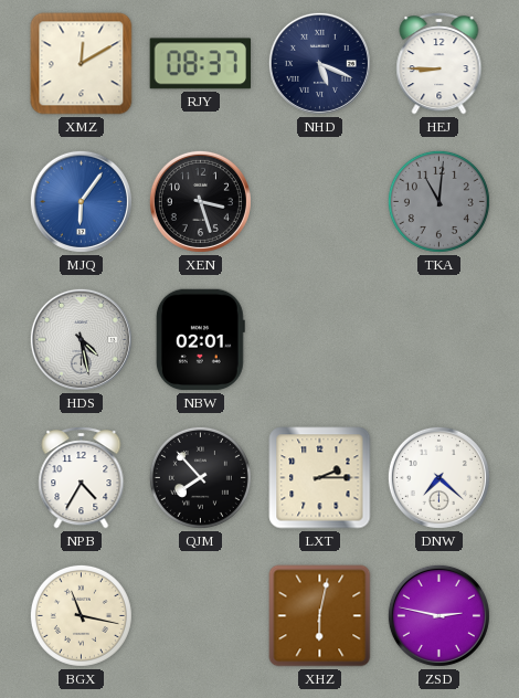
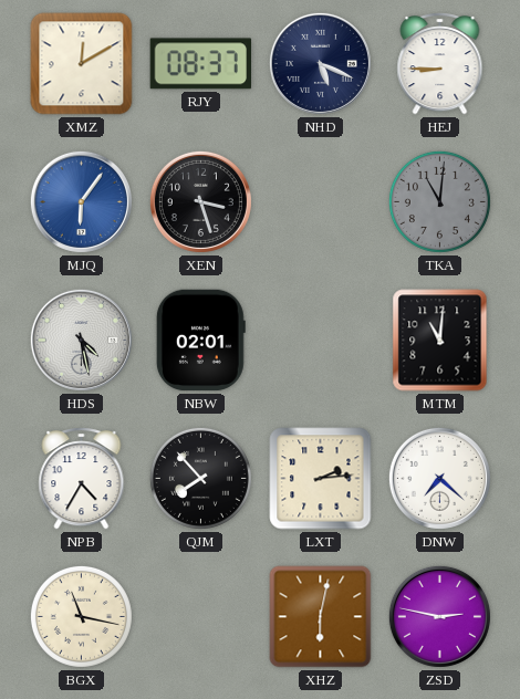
MTM: none -> 11:01
LXT: 2:15 -> 2:14
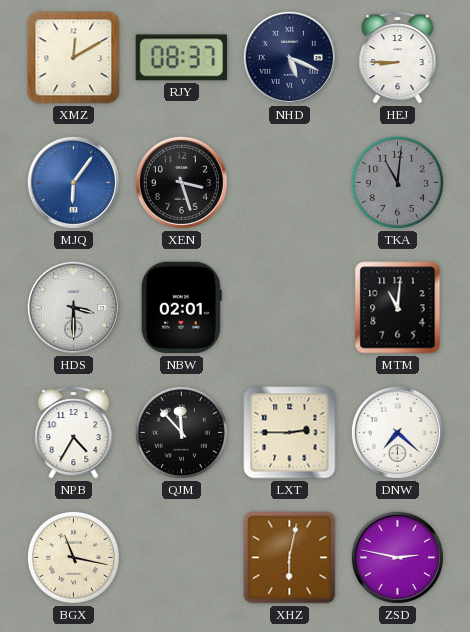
HDS: 4:28 -> 3:30
QJM: 7:53 -> 11:53
LXT: 2:14 -> 2:45
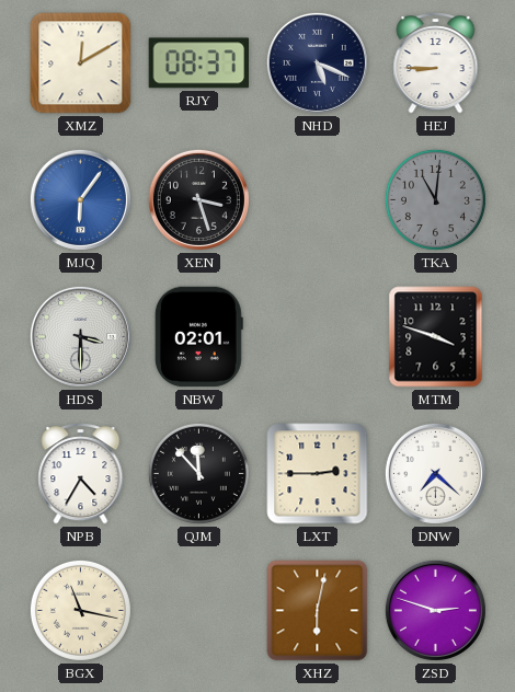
MTM: 11:01 -> 3:48
ZSD: 2:47 -> 2:48
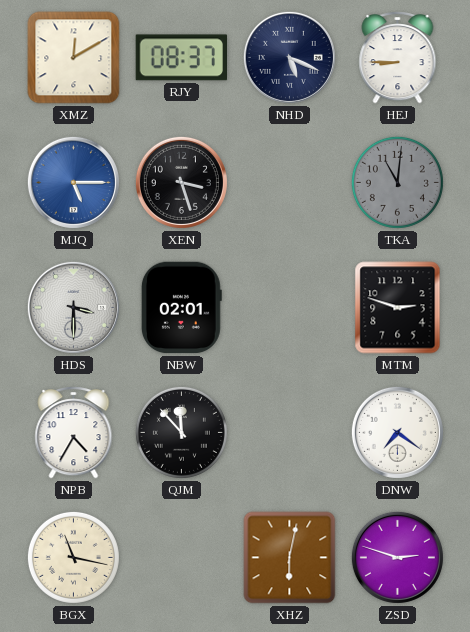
MJQ: 6:06 -> 5:15
MTM: 3:48 -> 2:48
LXT: 2:45 -> none
DNW: 7:22 -> 7:21
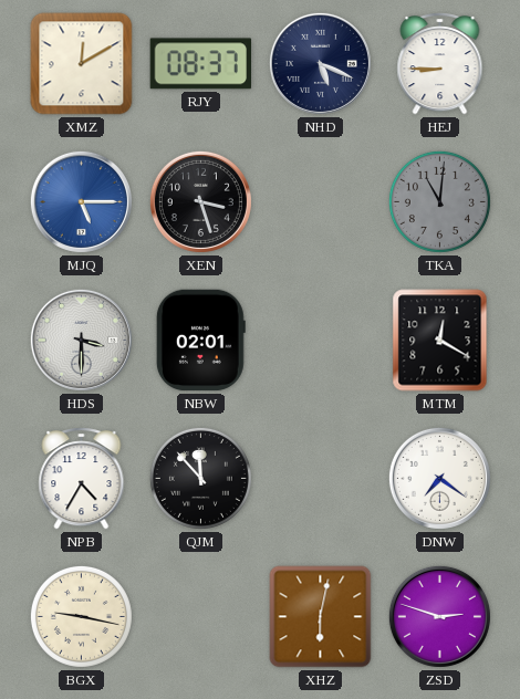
MTM: 2:48 -> 12:20
BGX: 11:17 -> 9:17
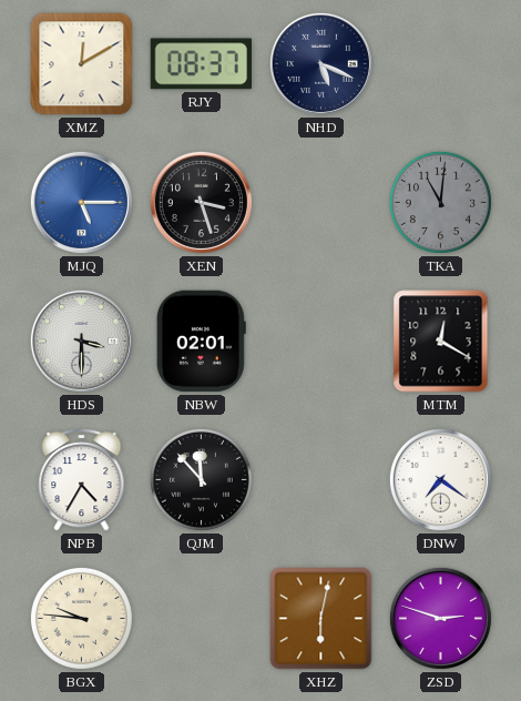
HEJ: 8:45 -> none
BGX: 9:17 -> 9:46
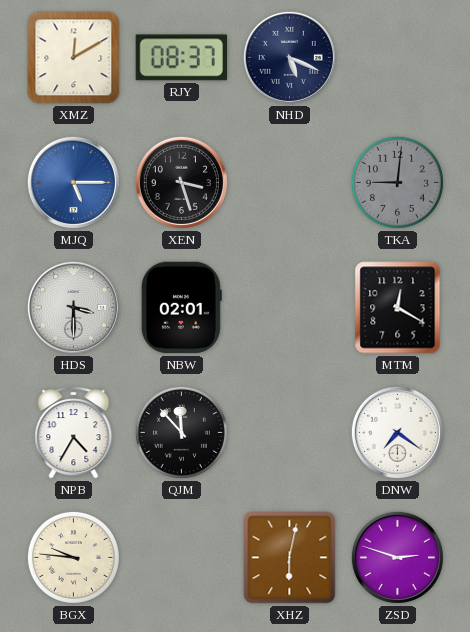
TKA: 11:01 -> 9:01
